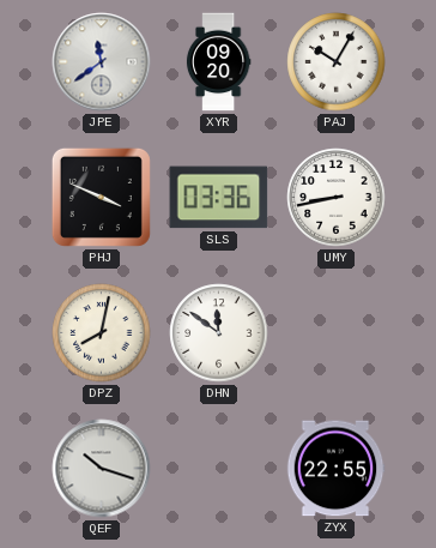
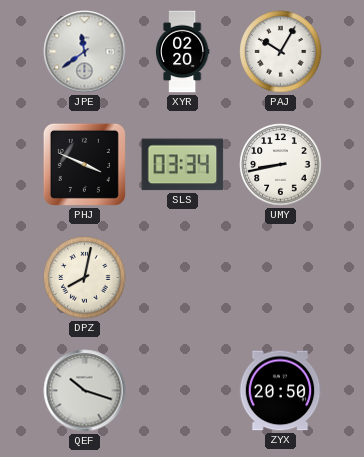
XYR: 09:20 -> 02:20
SLS: 03:36 -> 03:34
DHN: 11:51 -> none
ZYX: 22:55 -> 20:50
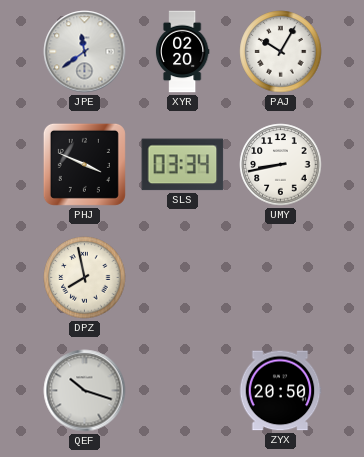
DPZ: 8:02 -> 7:58
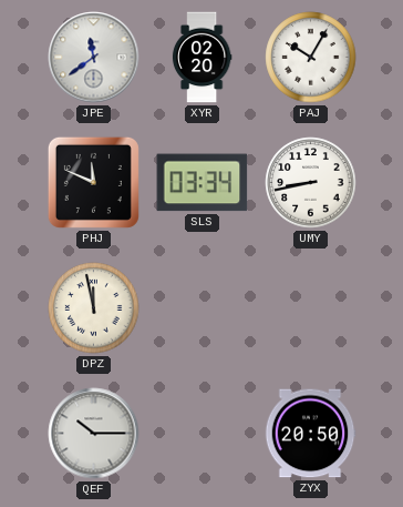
PHJ: 3:49 -> 11:49
DPZ: 7:58 -> 11:58
QEF: 10:18 -> 10:15
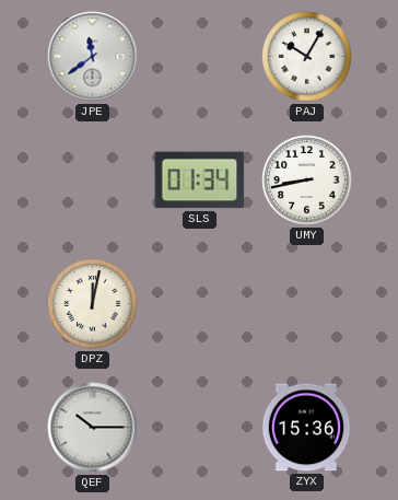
XYR: 02:20 -> none
PHJ: 11:49 -> none
SLS: 03:34 -> 01:34
DPZ: 11:58 -> 12:02
ZYX: 20:50 -> 15:36
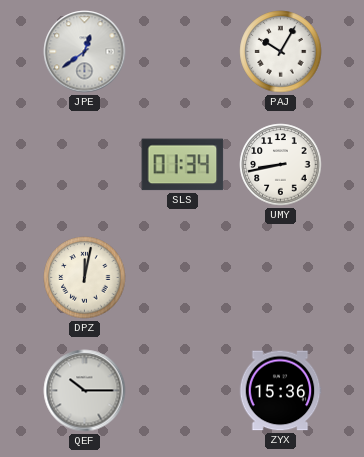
JPE: 11:39 -> 12:39
